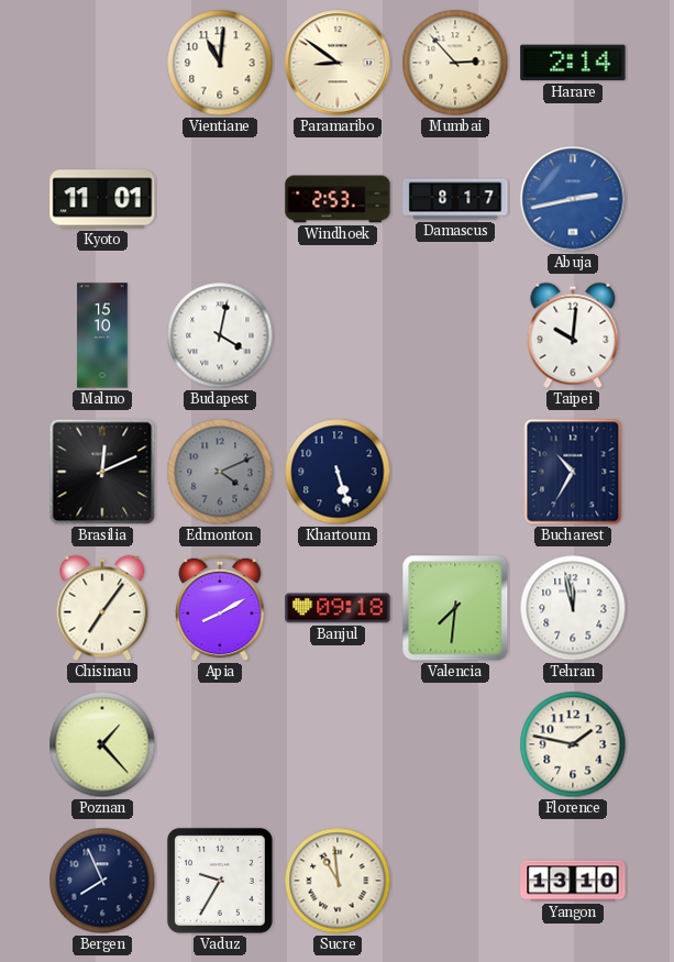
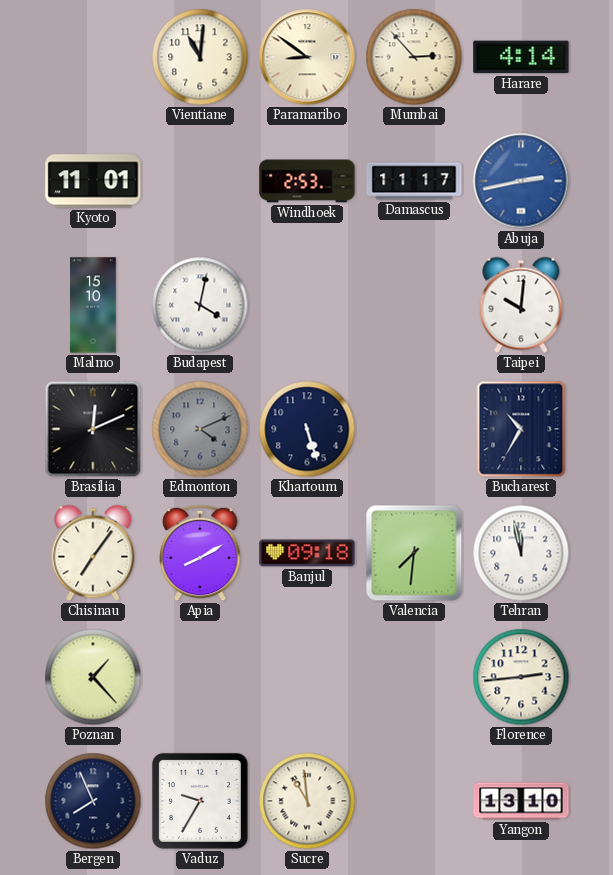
Harare: 2:14 -> 4:14
Damascus: 8:17 -> 11:17
Florence: 1:47 -> 2:44
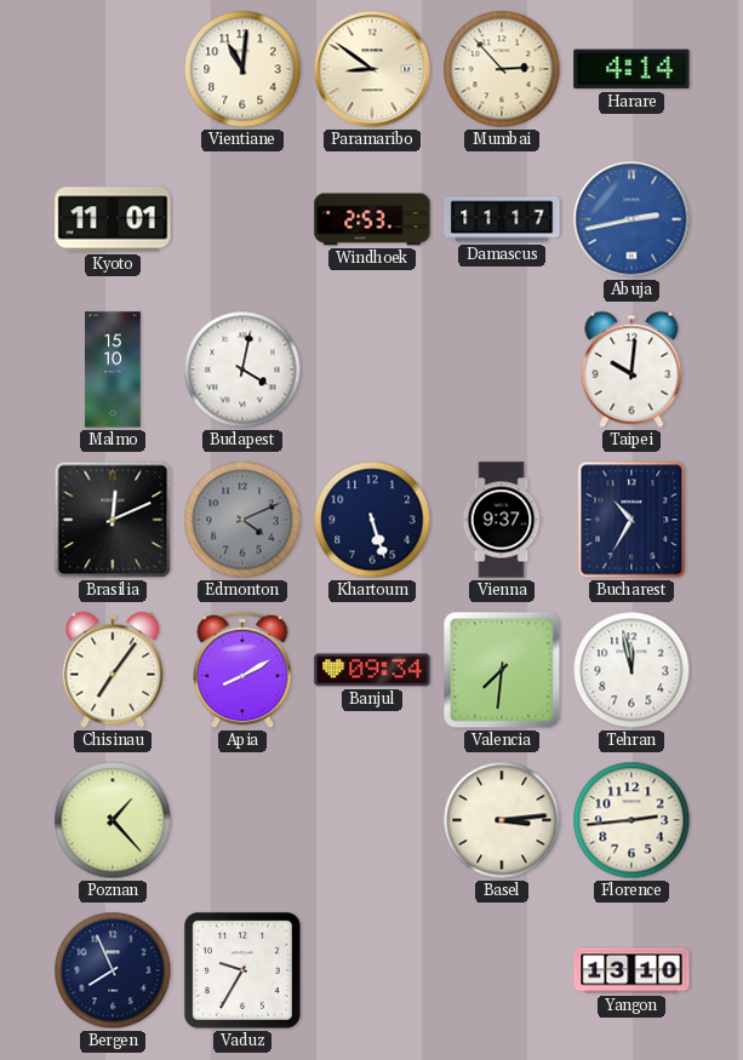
Vienna: none -> 9:37
Banjul: 09:18 -> 09:34
Basel: none -> 3:14
Sucre: 10:59 -> none
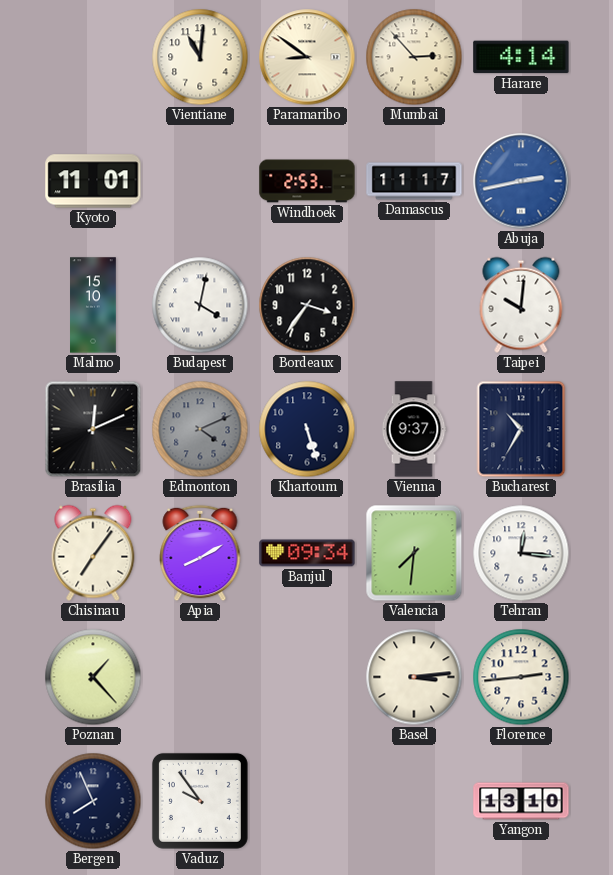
Bordeaux: none -> 3:36
Tehran: 11:58 -> 12:16
Vaduz: 9:35 -> 9:54
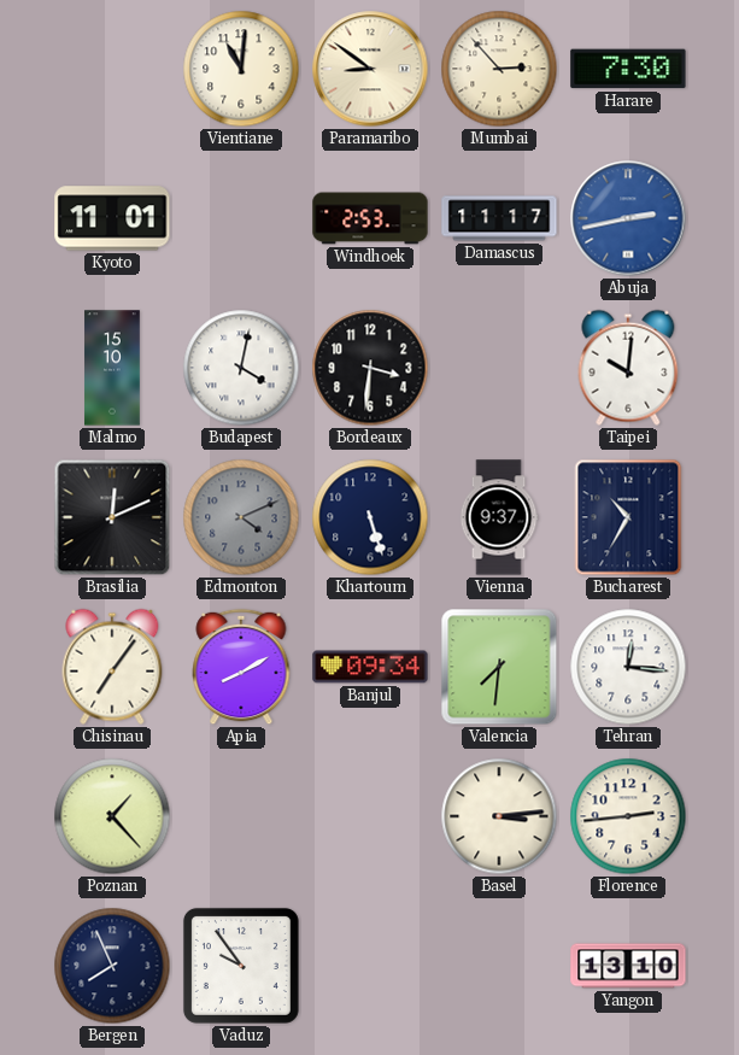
Harare: 4:14 -> 7:30
Bordeaux: 3:36 -> 3:31
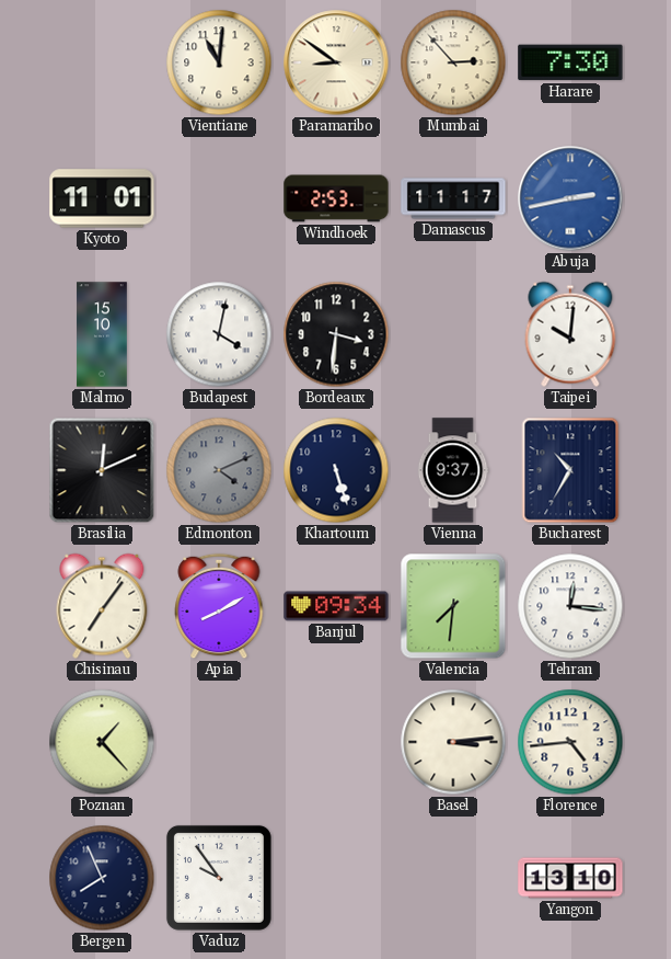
Florence: 2:44 -> 4:44
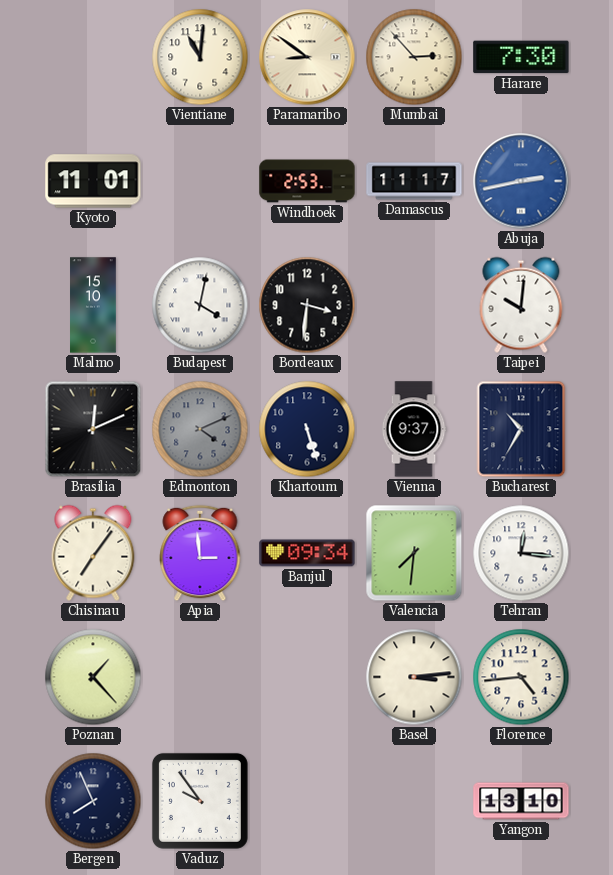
Apia: 8:10 -> 2:59
